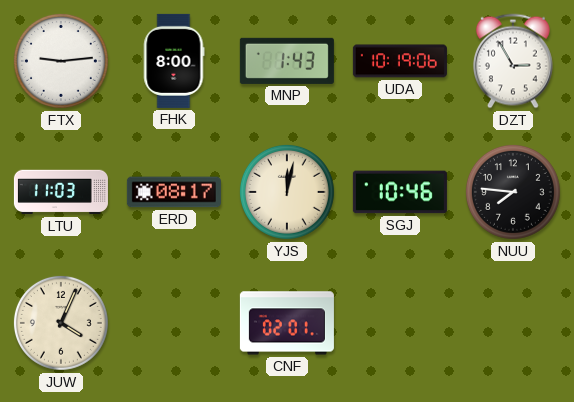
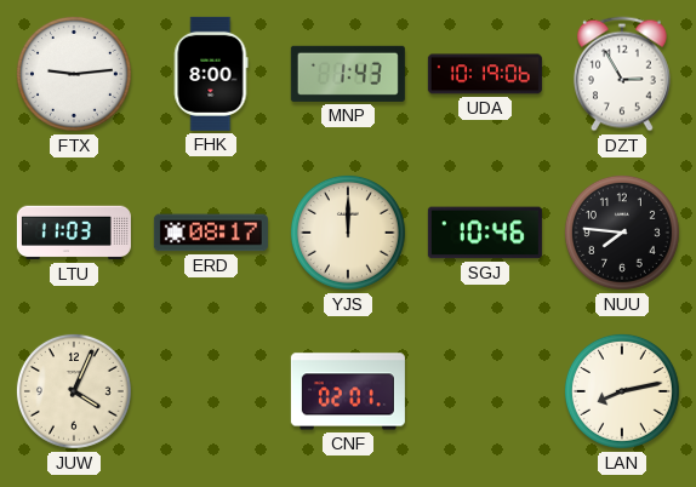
YJS: 12:02 -> 12:00
LAN: none -> 8:13
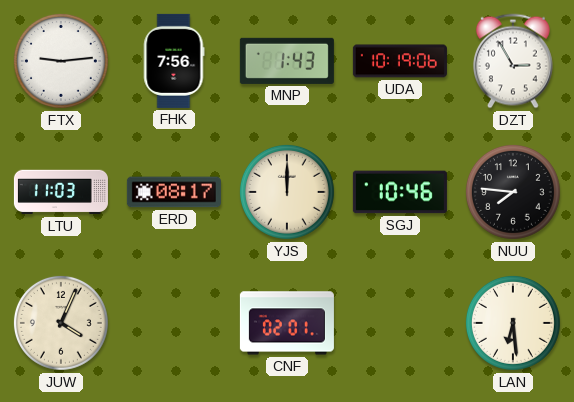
FHK: 8:00 -> 7:56
LAN: 8:13 -> 6:29
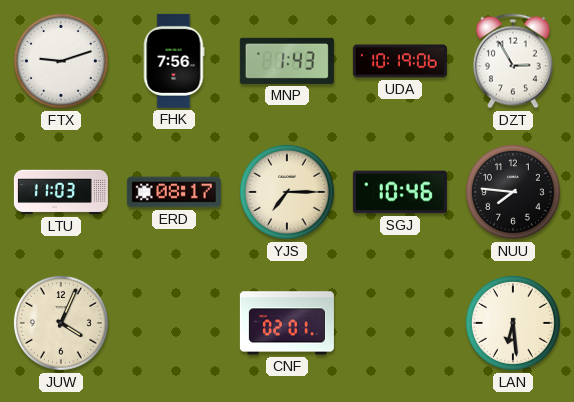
FTX: 9:14 -> 9:12
YJS: 12:00 -> 7:15
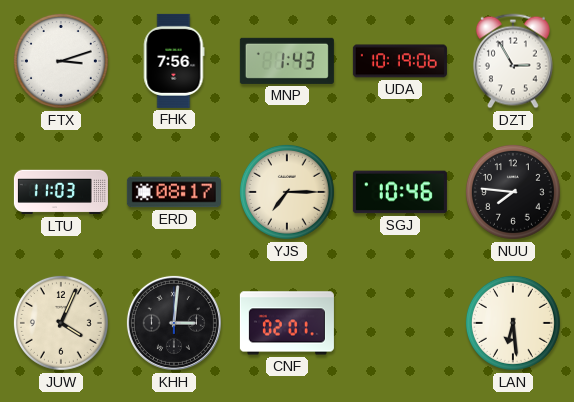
FTX: 9:12 -> 3:12
KHH: none -> 3:01
